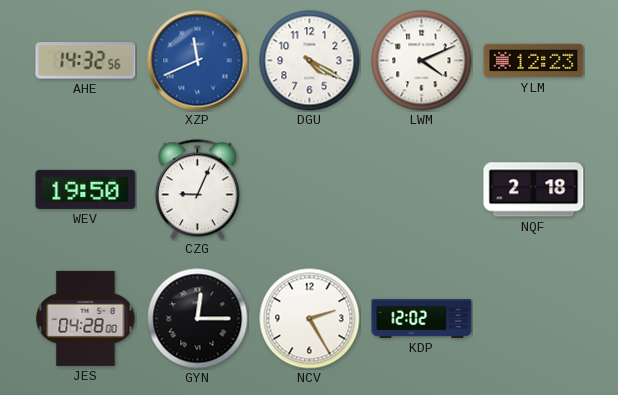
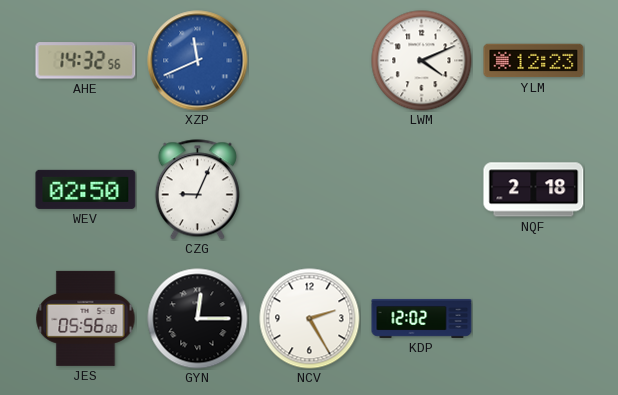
DGU: 4:20 -> none
WEV: 19:50 -> 02:50
JES: 04:28 -> 05:56
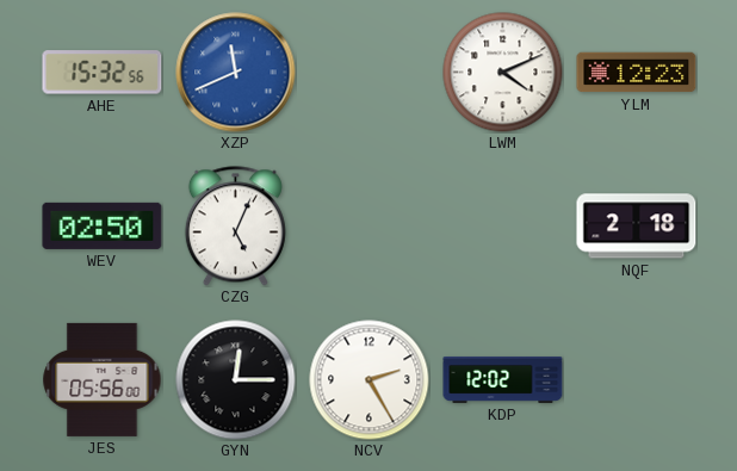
AHE: 14:32 -> 15:32
CZG: 9:04 -> 5:04
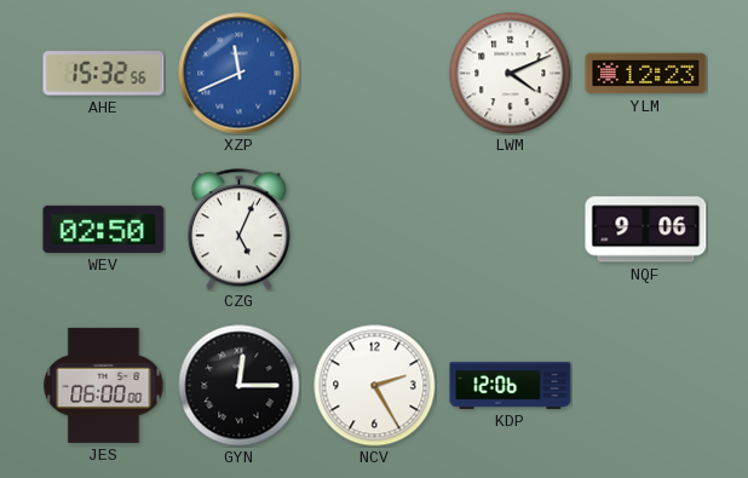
NQF: 2:18 -> 9:06
JES: 05:56 -> 06:00
KDP: 12:02 -> 12:06
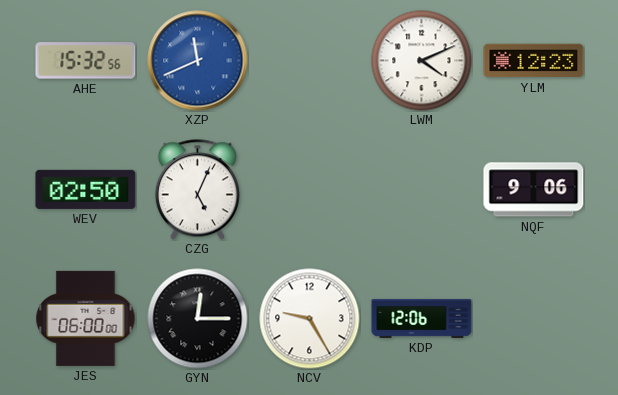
NCV: 2:25 -> 9:25
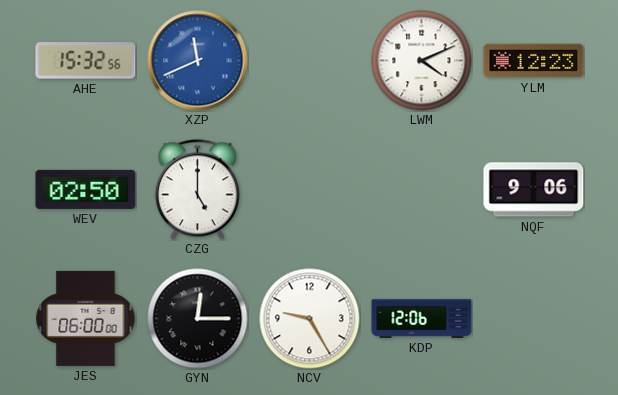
CZG: 5:04 -> 5:00
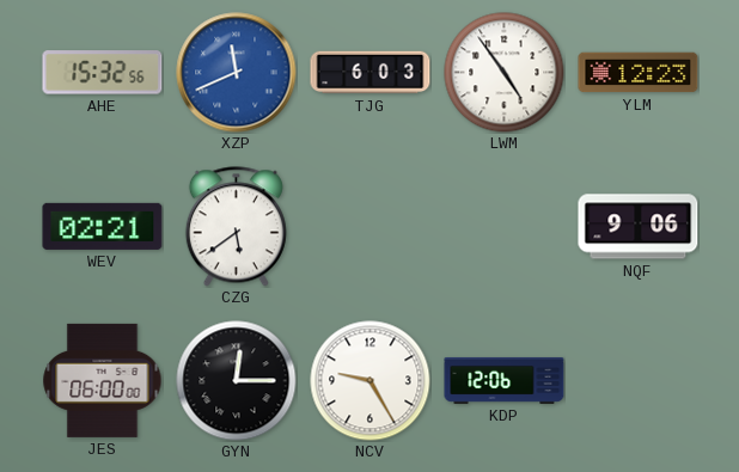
TJG: none -> 6:03
LWM: 4:11 -> 4:54
WEV: 02:50 -> 02:21
CZG: 5:00 -> 5:39
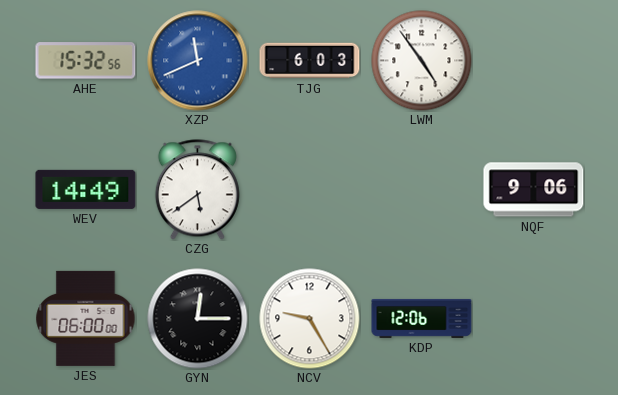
YLM: 12:23 -> none
WEV: 02:21 -> 14:49
